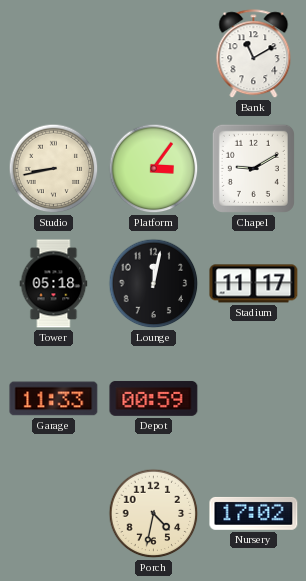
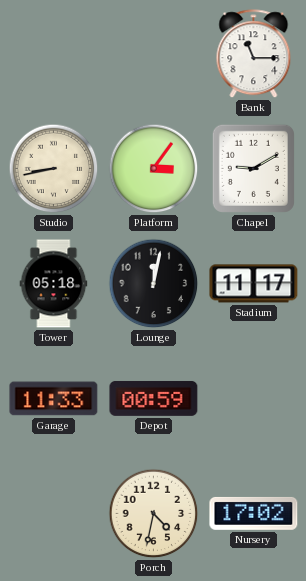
Bank: 11:10 -> 11:15
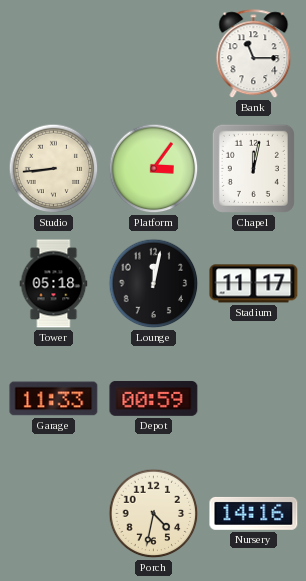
Studio: 8:43 -> 8:44
Chapel: 9:10 -> 12:02
Nursery: 17:02 -> 14:16
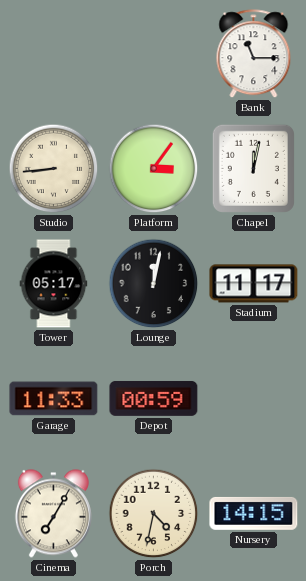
Tower: 05:18 -> 05:17
Cinema: none -> 7:05
Nursery: 14:16 -> 14:15
